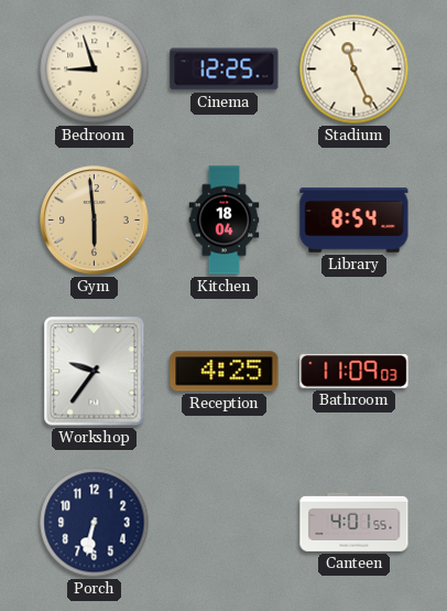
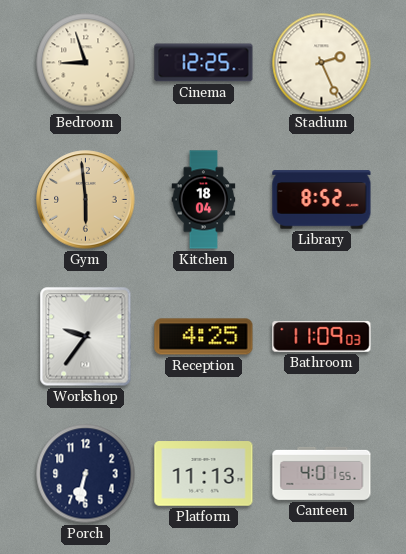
Stadium: 11:26 -> 2:26
Library: 8:54 -> 8:52
Platform: none -> 11:13
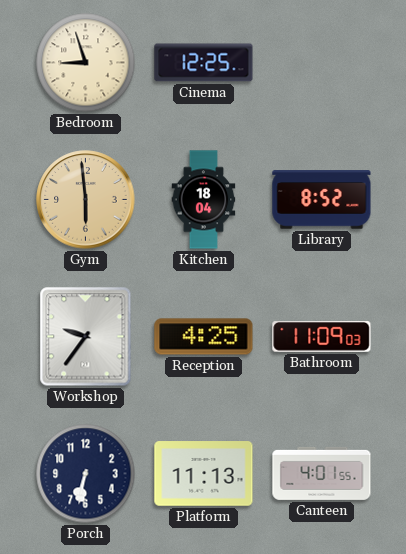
Stadium: 2:26 -> none
